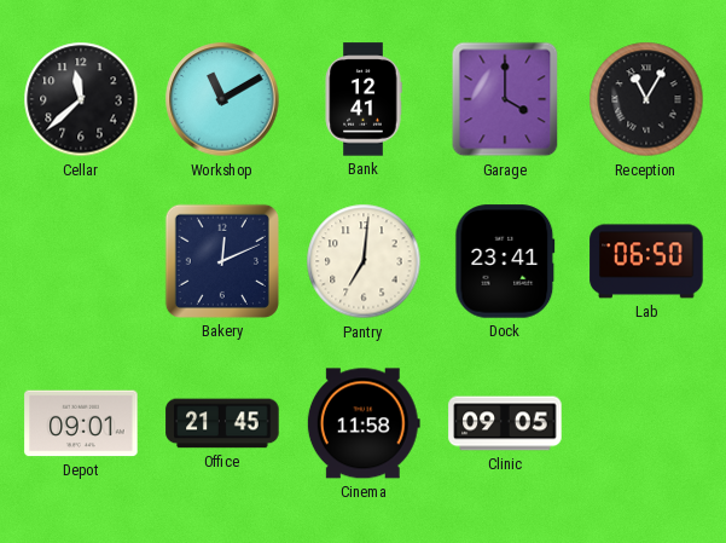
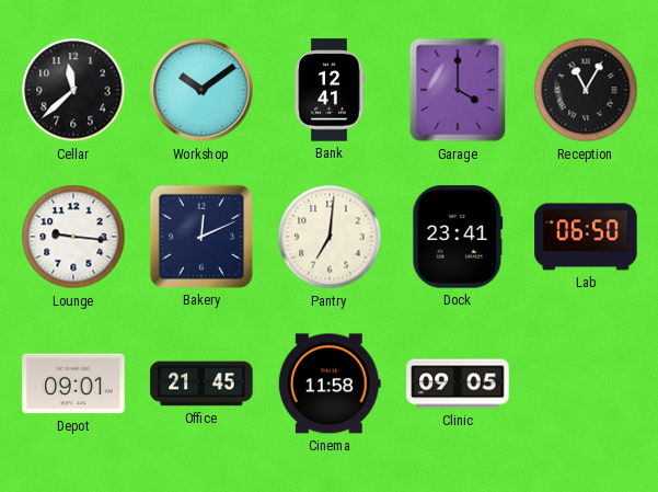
Workshop: 11:10 -> 10:09
Lounge: none -> 9:16
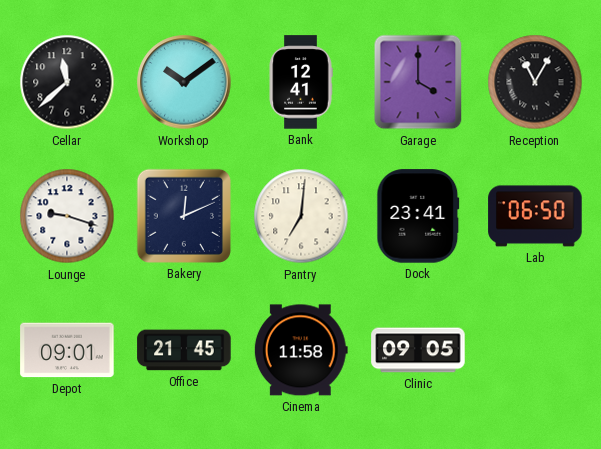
Lounge: 9:16 -> 9:18
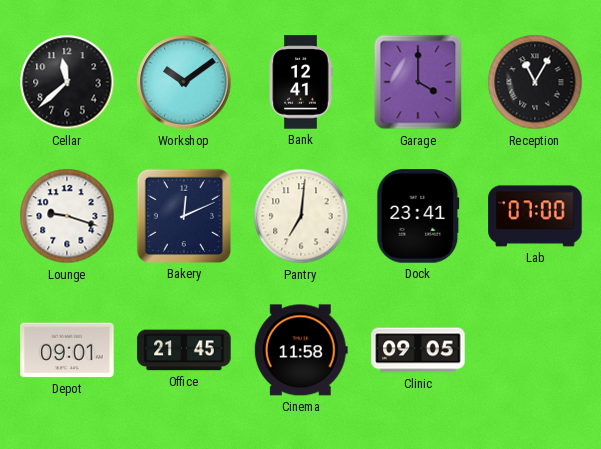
Lab: 06:50 -> 07:00
